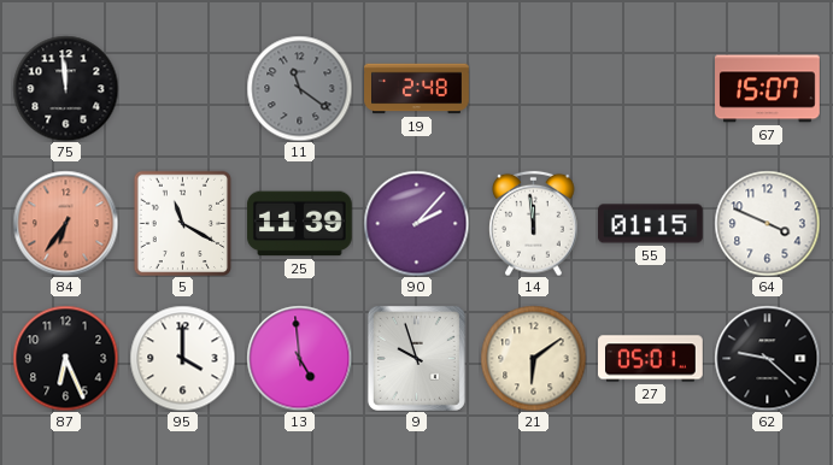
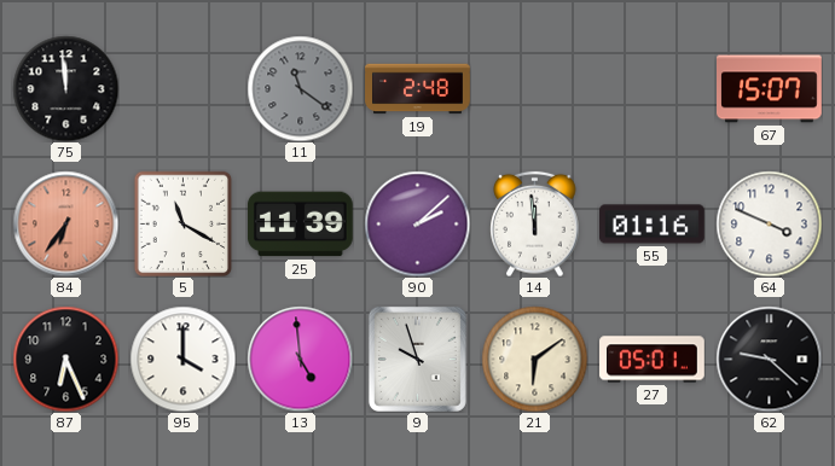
90: 2:07 -> 2:08
55: 01:15 -> 01:16
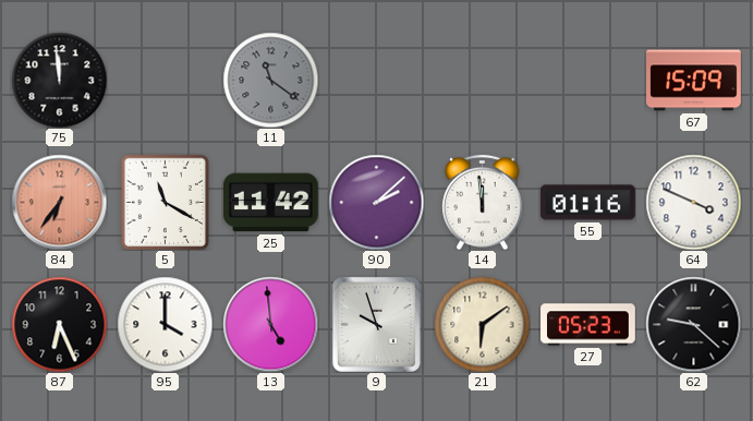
19: 2:48 -> none
67: 15:07 -> 15:09
25: 11:39 -> 11:42
27: 05:01 -> 05:23
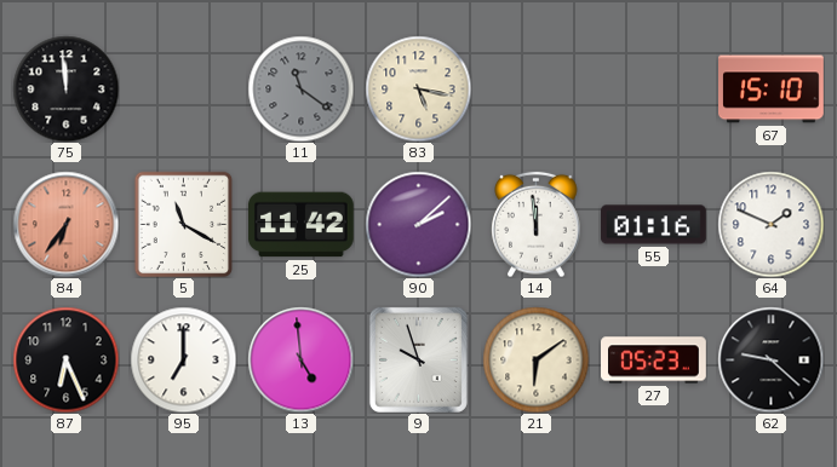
83: none -> 5:17
67: 15:09 -> 15:10
64: 3:49 -> 1:49
95: 4:00 -> 7:00
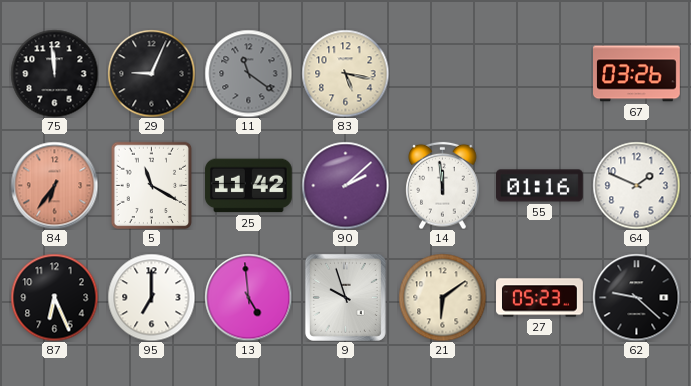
29: none -> 9:04
67: 15:10 -> 03:26
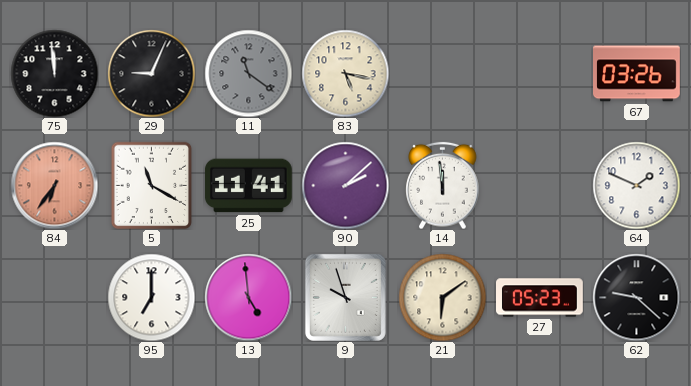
25: 11:42 -> 11:41
55: 01:16 -> none
87: 6:26 -> none
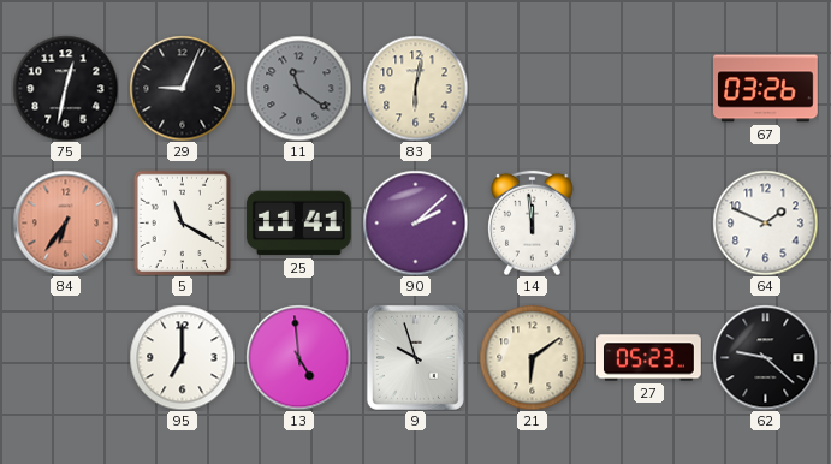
75: 11:59 -> 12:32
83: 5:17 -> 6:02
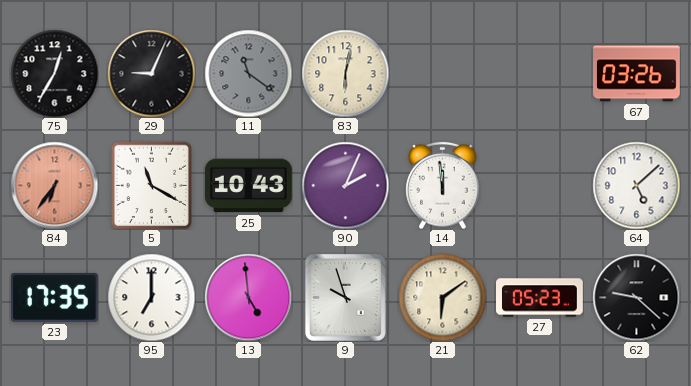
75: 12:32 -> 12:35
25: 11:41 -> 10:43
90: 2:08 -> 2:04
64: 1:49 -> 5:08
23: none -> 17:35
